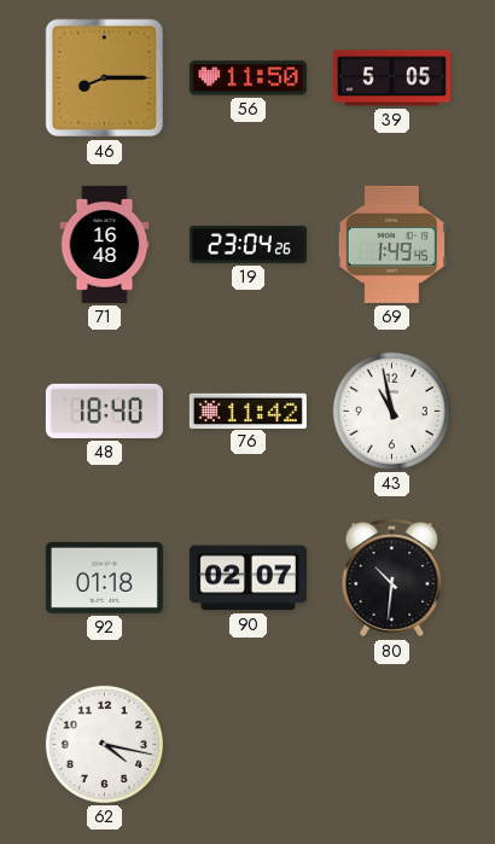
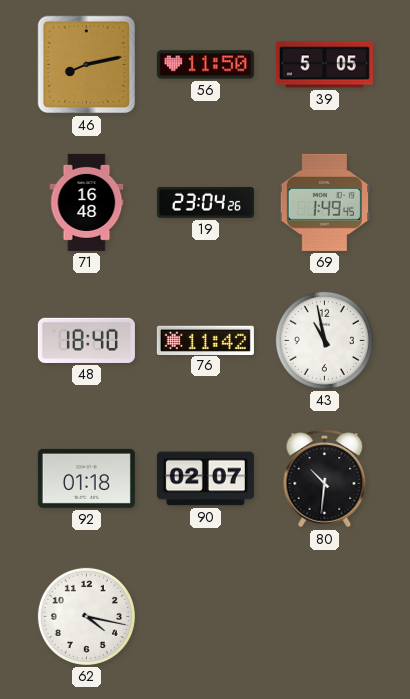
46: 8:15 -> 8:13
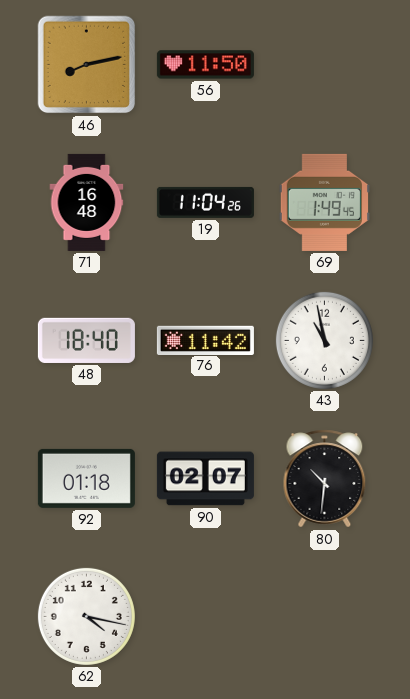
39: 5:05 -> none
19: 23:04 -> 11:04
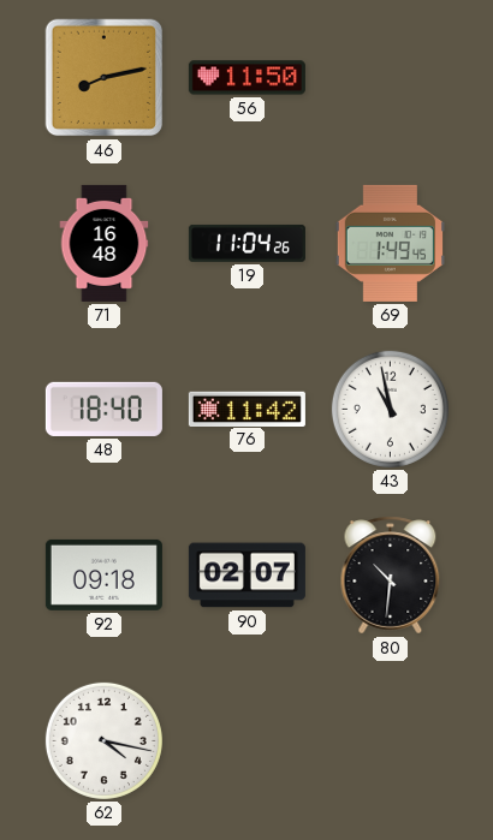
92: 01:18 -> 09:18
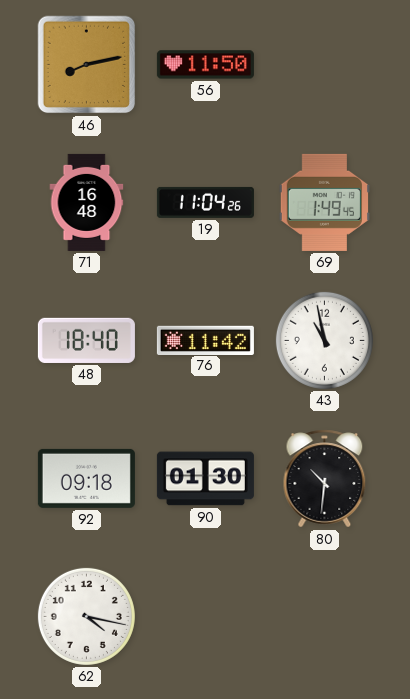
90: 02:07 -> 01:30
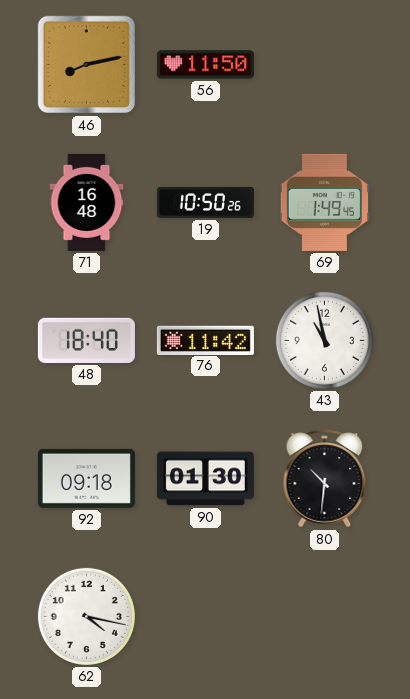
19: 11:04 -> 10:50
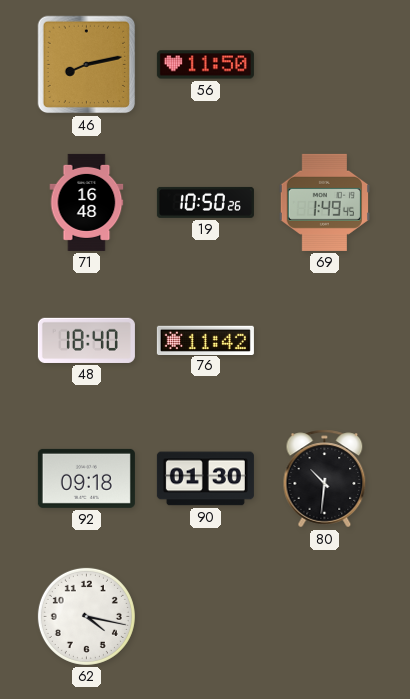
43: 10:58 -> none
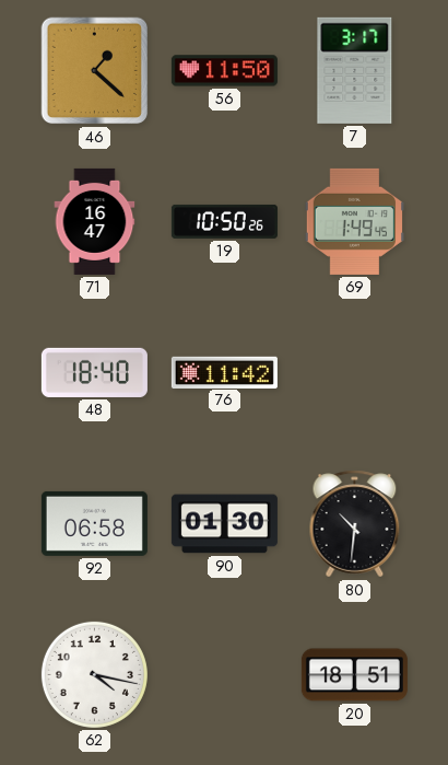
46: 8:13 -> 1:22
7: none -> 3:17
71: 16:48 -> 16:47
92: 09:18 -> 06:58
20: none -> 18:51
